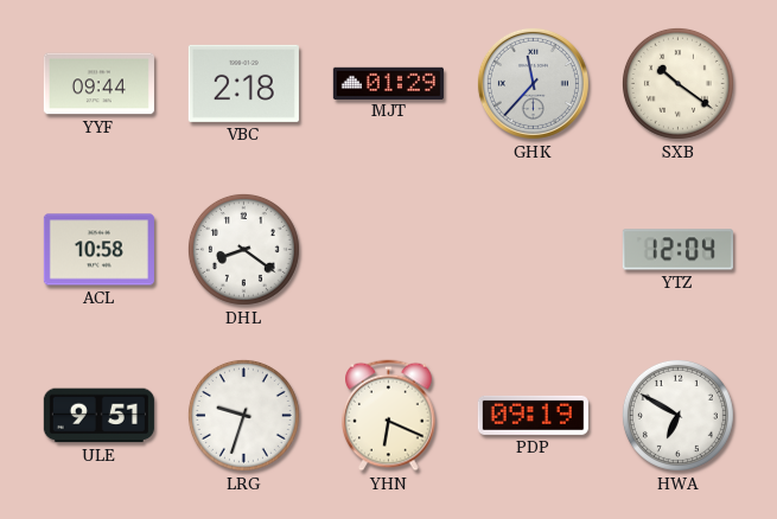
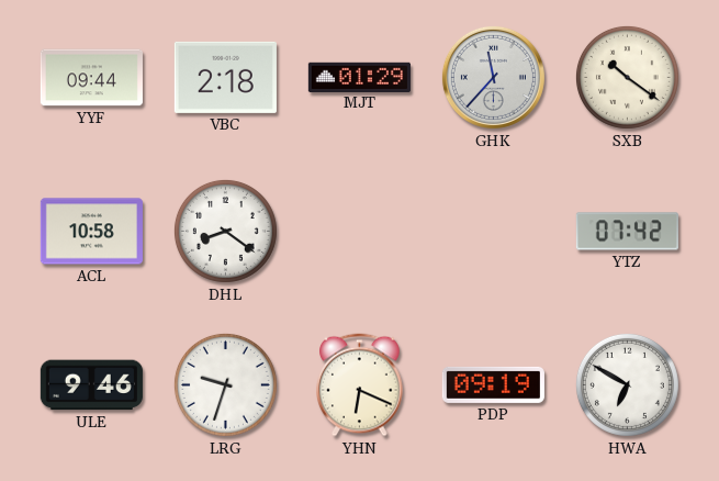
YTZ: 12:04 -> 07:42
ULE: 9:51 -> 9:46
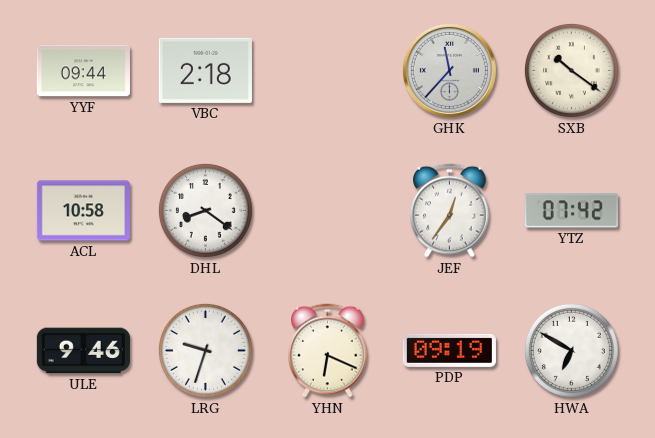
MJT: 01:29 -> none
JEF: none -> 12:36
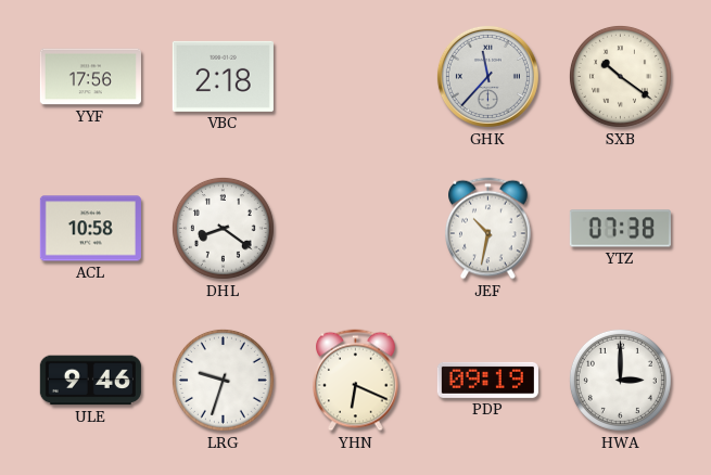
YYF: 09:44 -> 17:56
JEF: 12:36 -> 10:32
YTZ: 07:42 -> 07:38
HWA: 6:50 -> 3:00
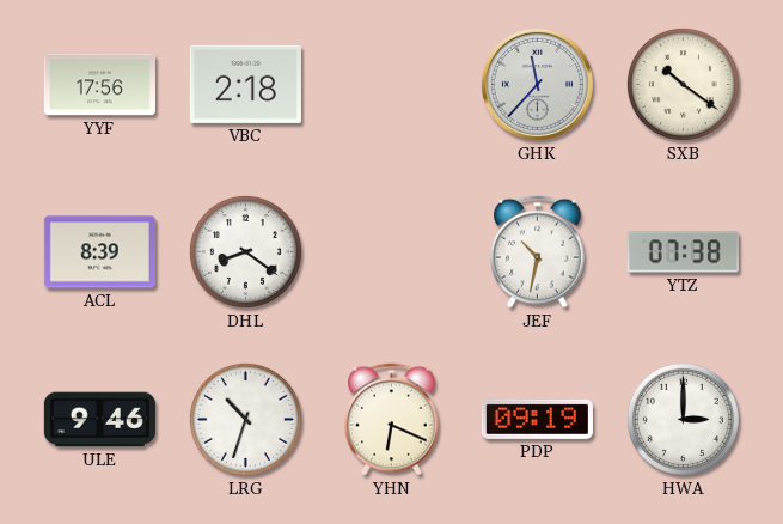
ACL: 10:58 -> 8:39
LRG: 9:33 -> 10:33
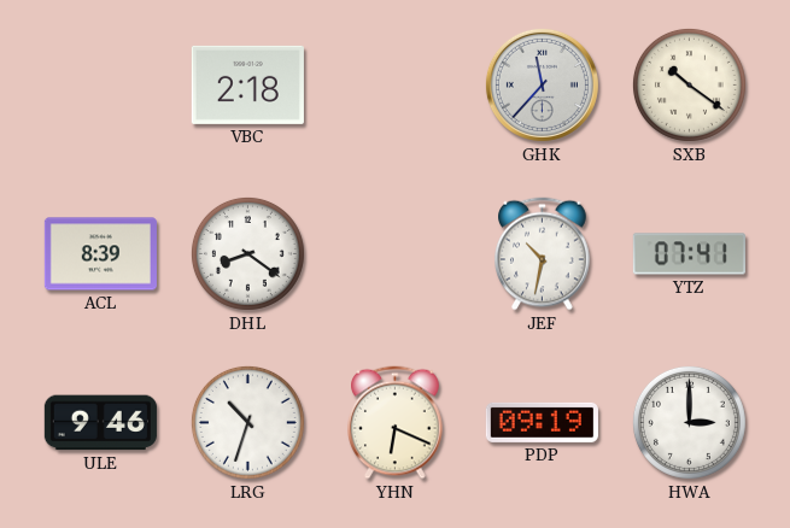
YYF: 17:56 -> none
YTZ: 07:38 -> 07:41
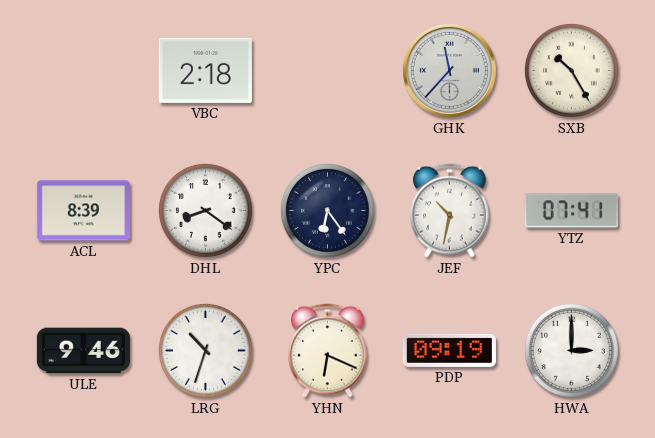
SXB: 10:21 -> 10:25
YPC: none -> 6:24
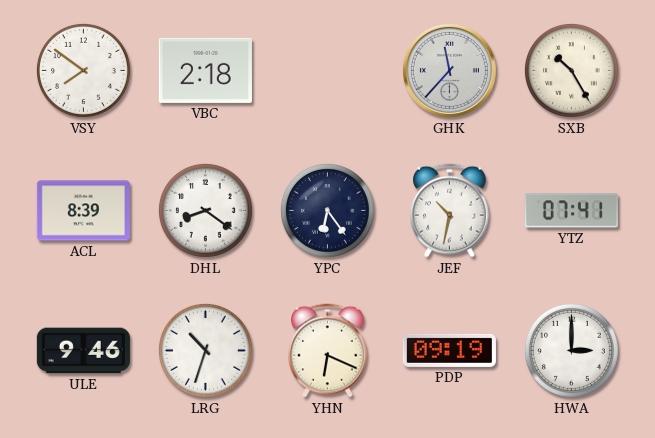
VSY: none -> 7:51
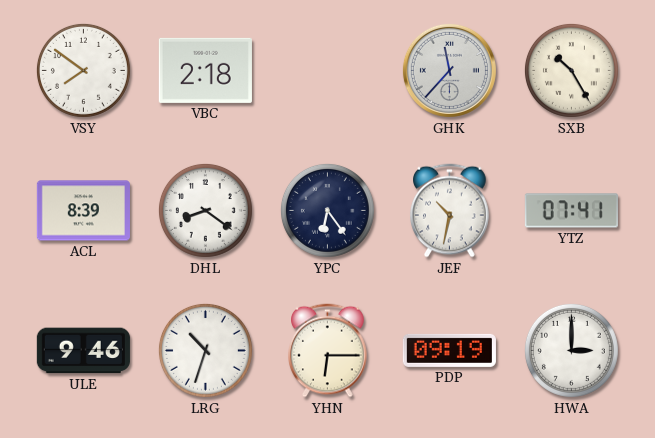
YHN: 6:19 -> 6:15
